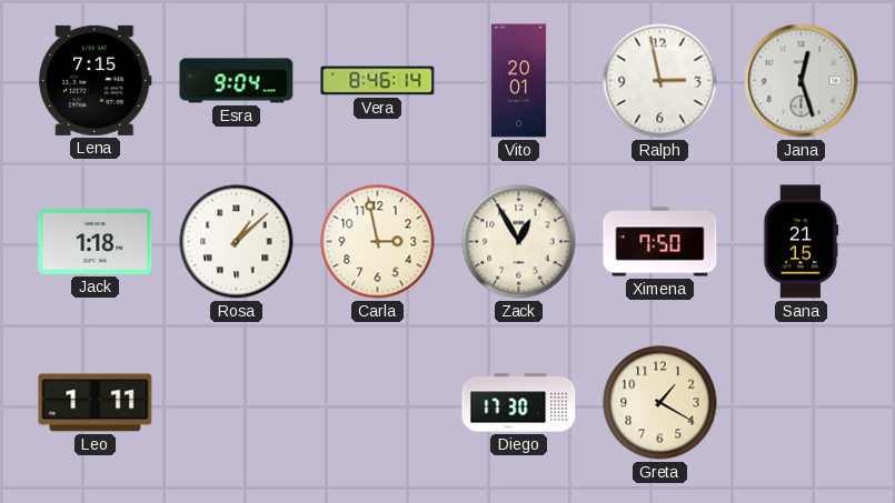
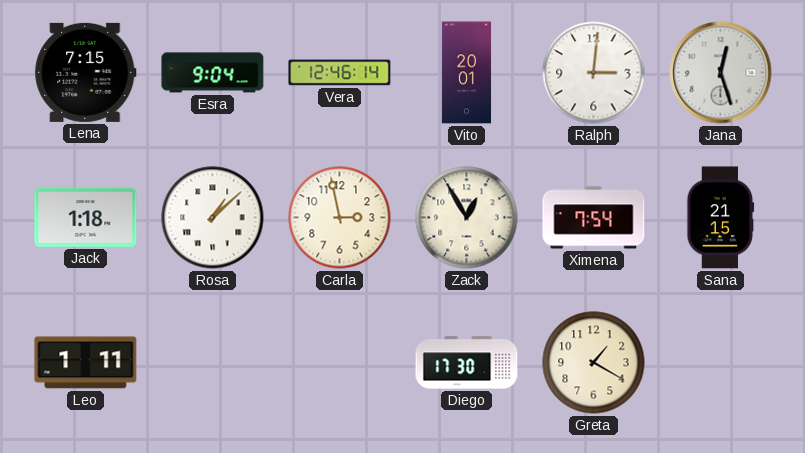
Vera: 8:46 -> 12:46
Ralph: 2:58 -> 3:01
Ximena: 7:50 -> 7:54
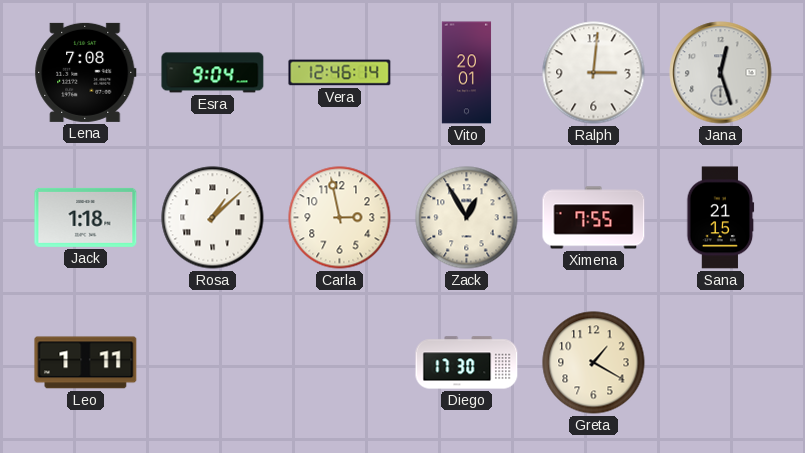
Lena: 7:15 -> 7:08
Ximena: 7:54 -> 7:55
